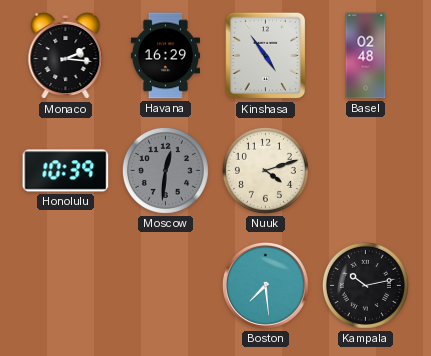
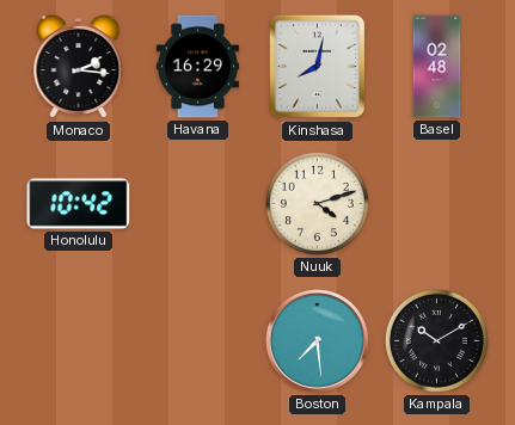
Kinshasa: 4:54 -> 8:02
Honolulu: 10:39 -> 10:42
Moscow: 12:31 -> none
Kampala: 10:13 -> 10:10
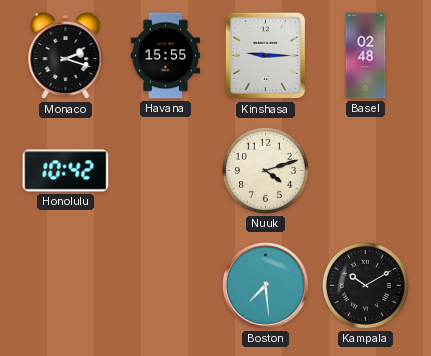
Monaco: 2:16 -> 2:18
Havana: 16:29 -> 15:55
Kinshasa: 8:02 -> 9:15
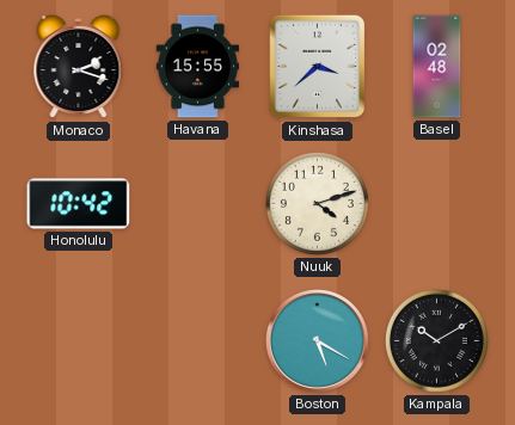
Kinshasa: 9:15 -> 3:38
Boston: 7:29 -> 5:20
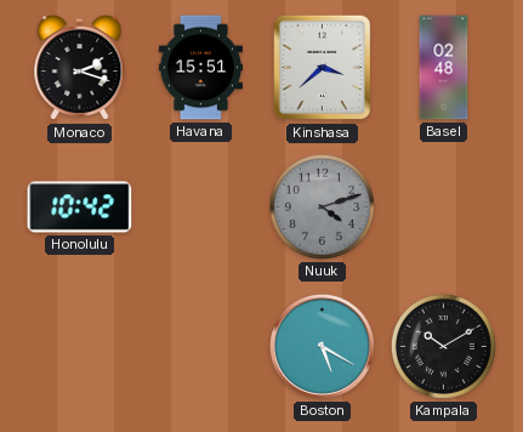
Havana: 15:55 -> 15:51
Nuuk dial: cream -> grey
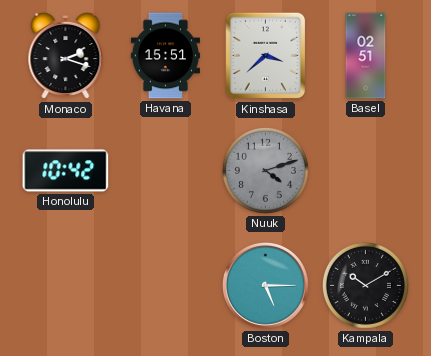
Basel: 02:48 -> 02:51
Boston: 5:20 -> 5:15
